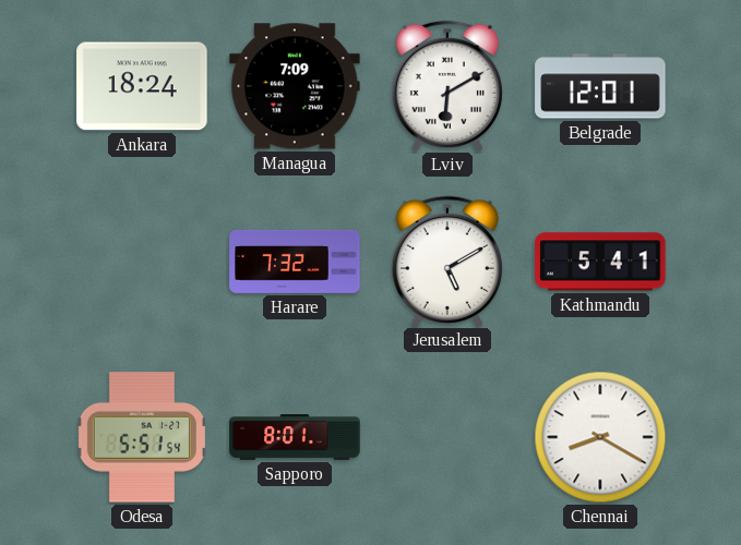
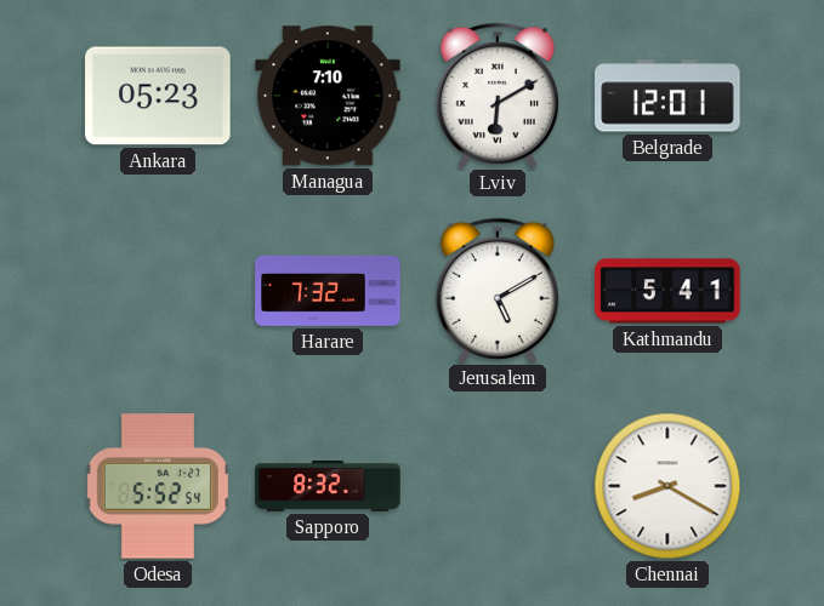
Ankara: 18:24 -> 05:23
Managua: 7:09 -> 7:10
Odesa: 5:51 -> 5:52
Sapporo: 8:01 -> 8:32
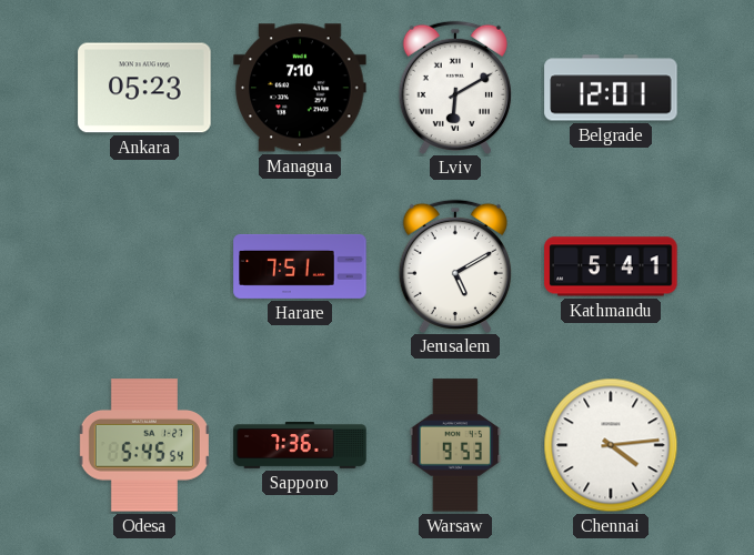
Harare: 7:32 -> 7:51
Odesa: 5:52 -> 5:45
Sapporo: 8:32 -> 7:36
Warsaw: none -> 9:53
Chennai: 8:20 -> 4:14
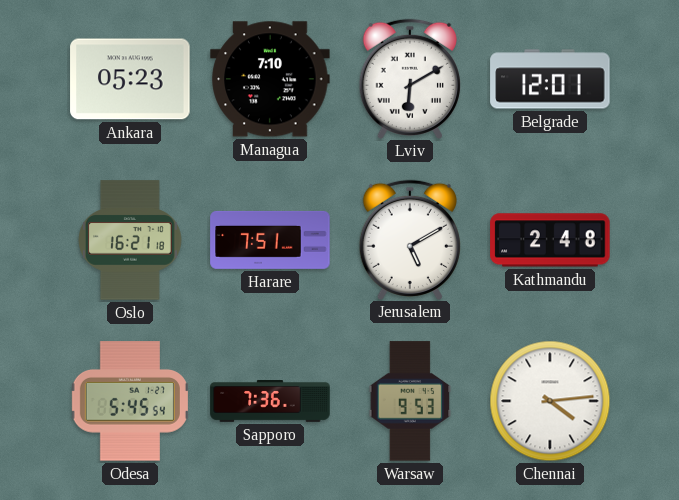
Oslo: none -> 16:21
Kathmandu: 5:41 -> 2:48
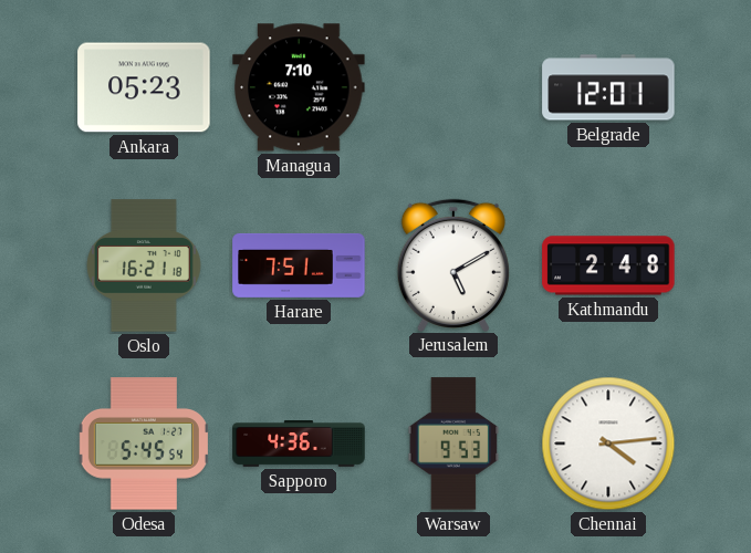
Lviv: 6:10 -> none
Sapporo: 7:36 -> 4:36
